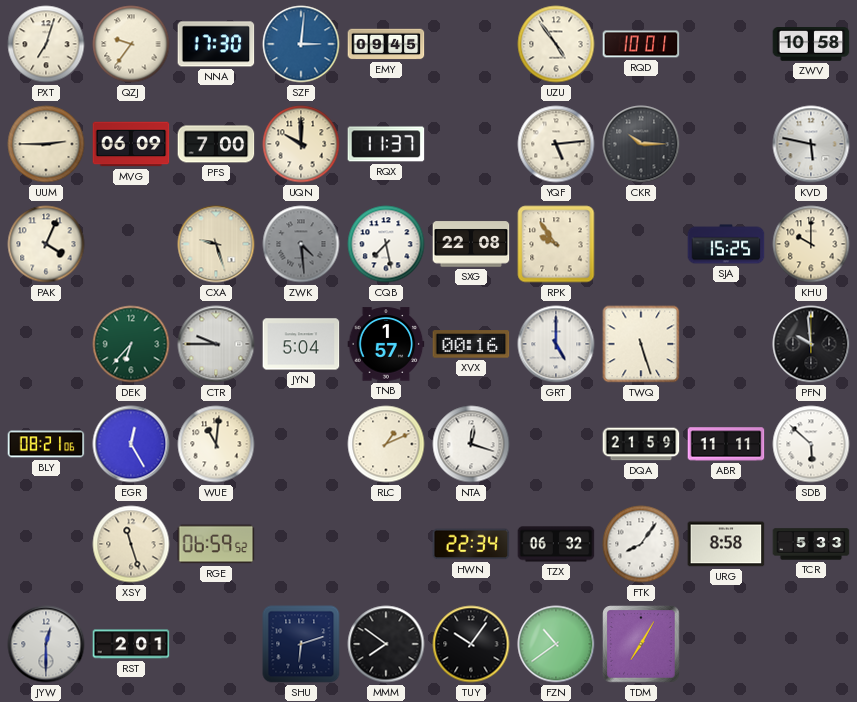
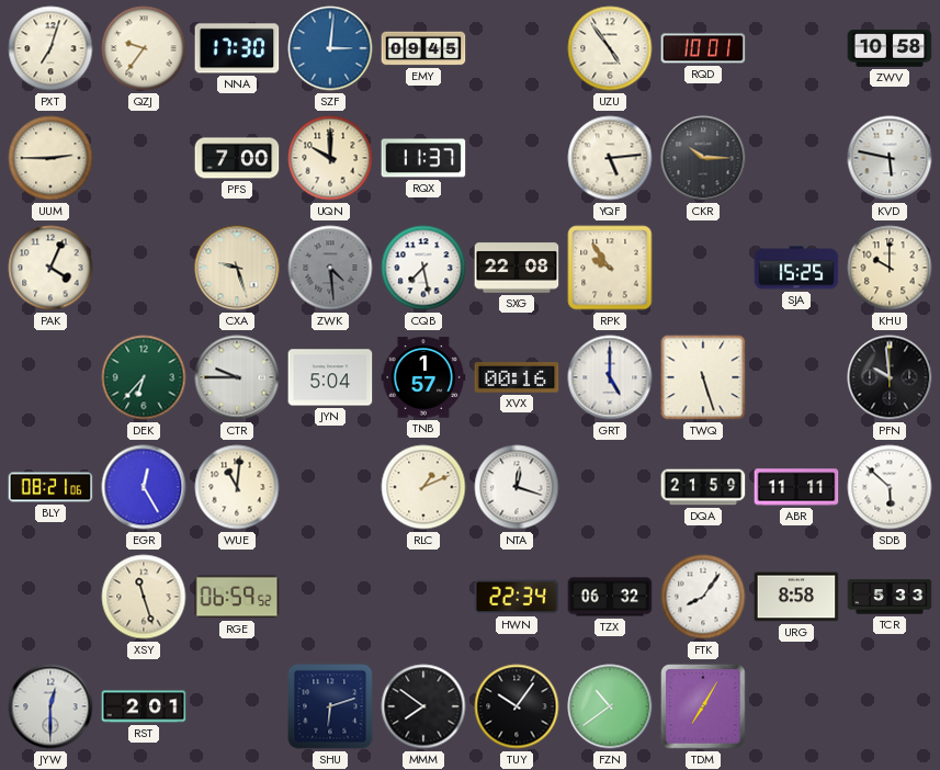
MVG: 06:09 -> none
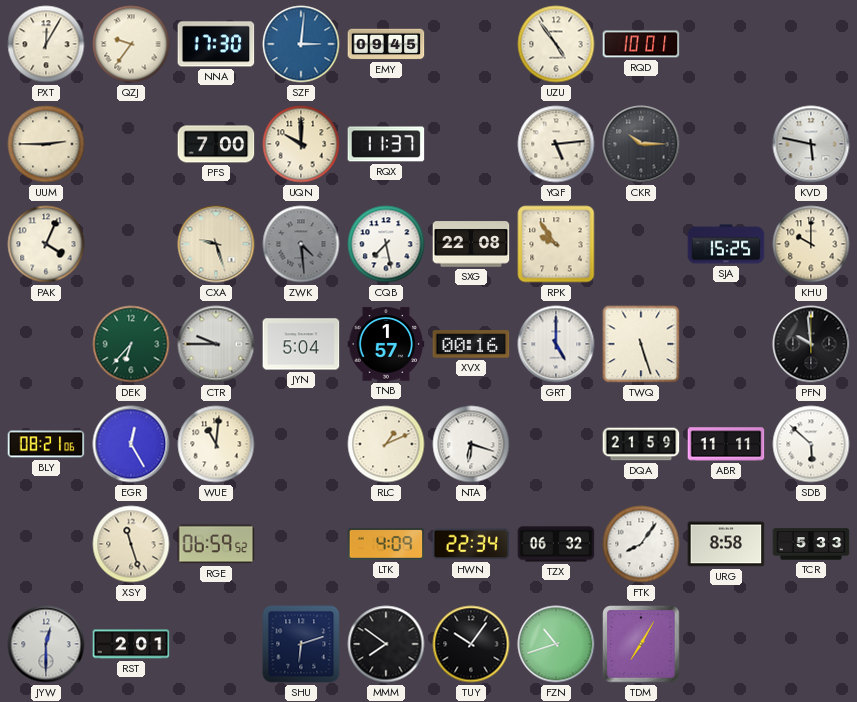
PXT: 7:03 -> 12:05
ZWV: 10:58 -> none
NTA: 12:18 -> 6:18
LTK: none -> 4:09
FZN: 10:39 -> 10:42
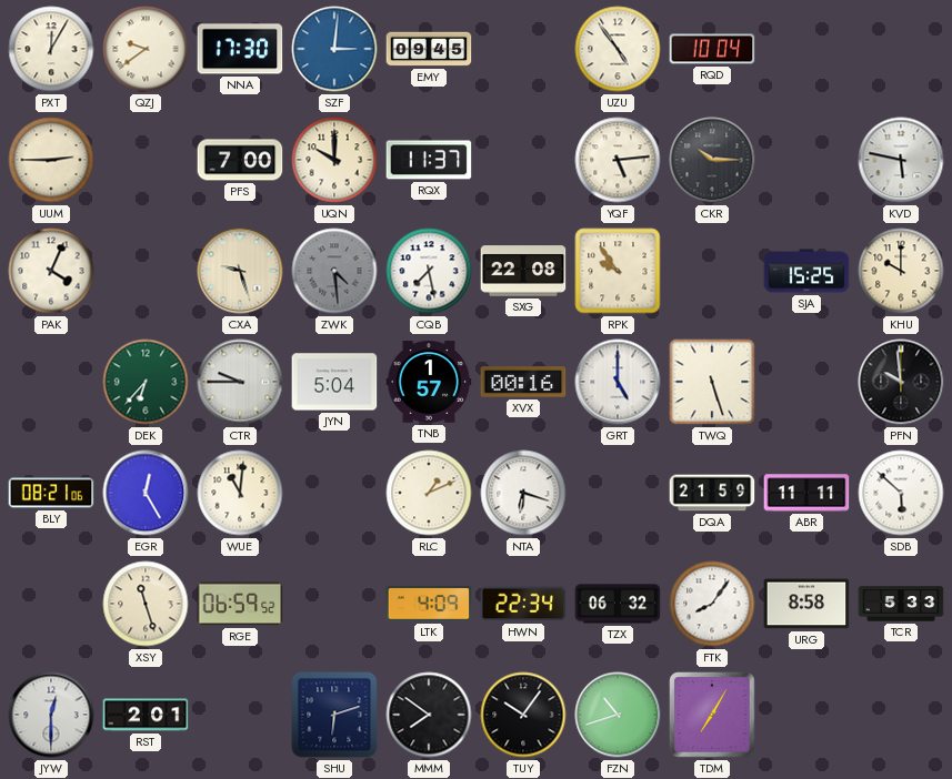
QZJ: 9:36 -> 9:39
RQD: 10:01 -> 10:04
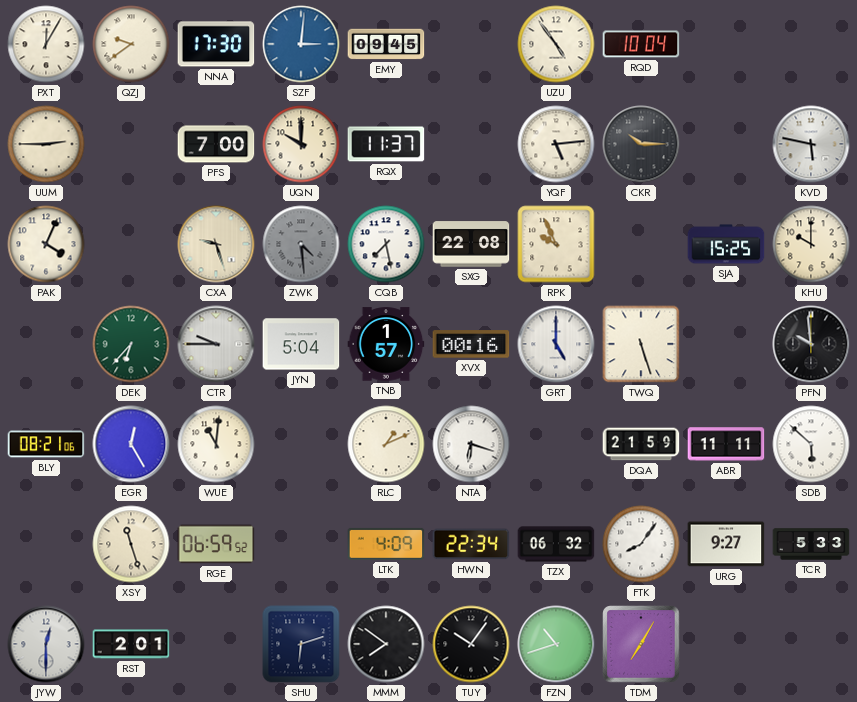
RPK: 9:54 -> 9:56
URG: 8:58 -> 9:27
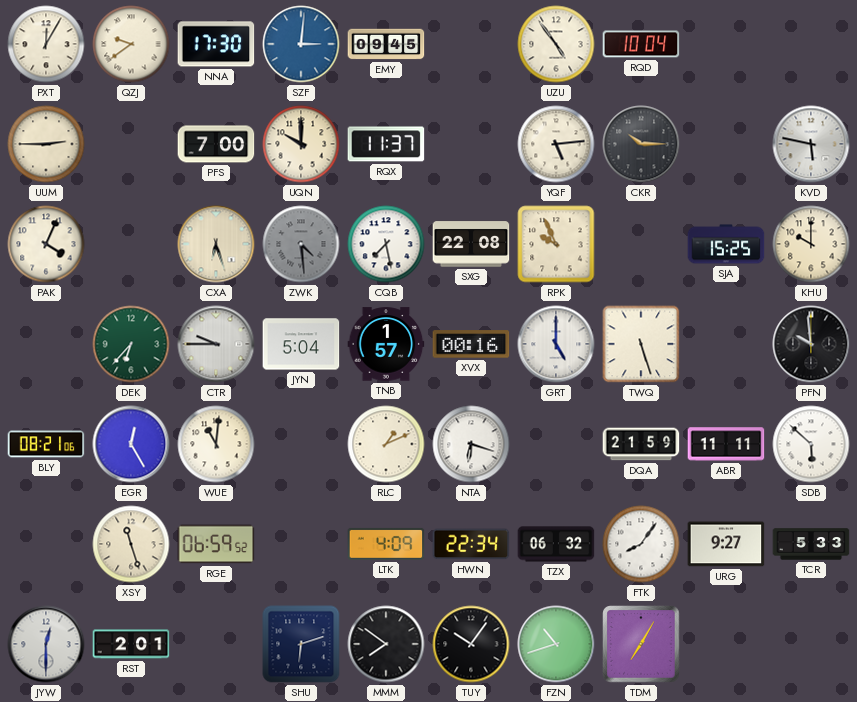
CXA: 9:27 -> 6:27
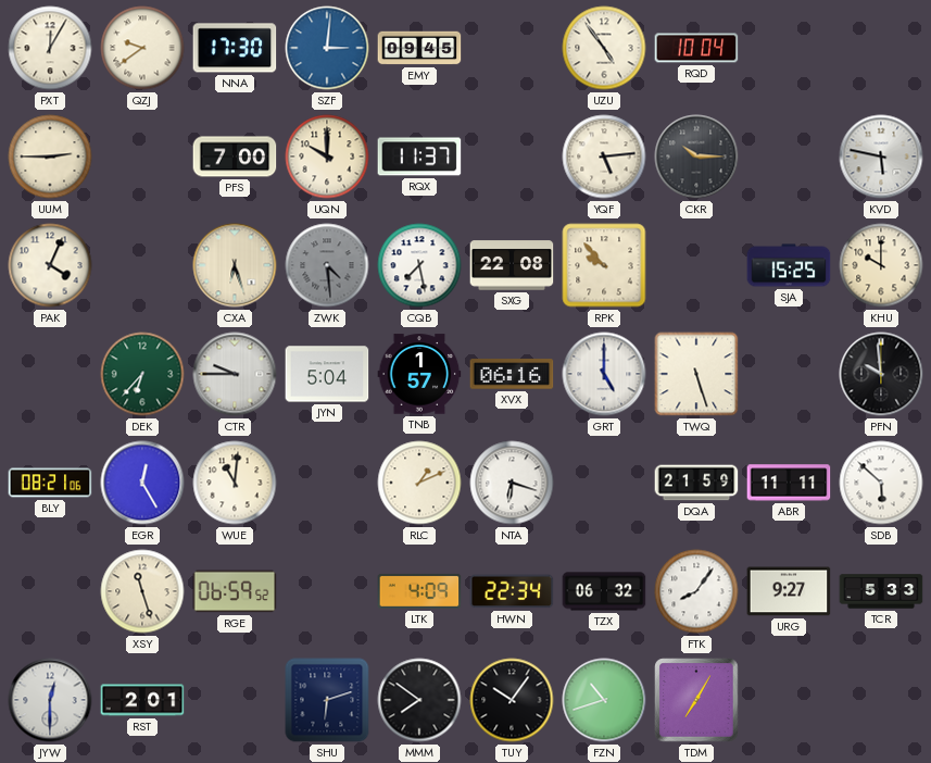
RPK: 9:56 -> 9:53
XVX: 00:16 -> 06:16
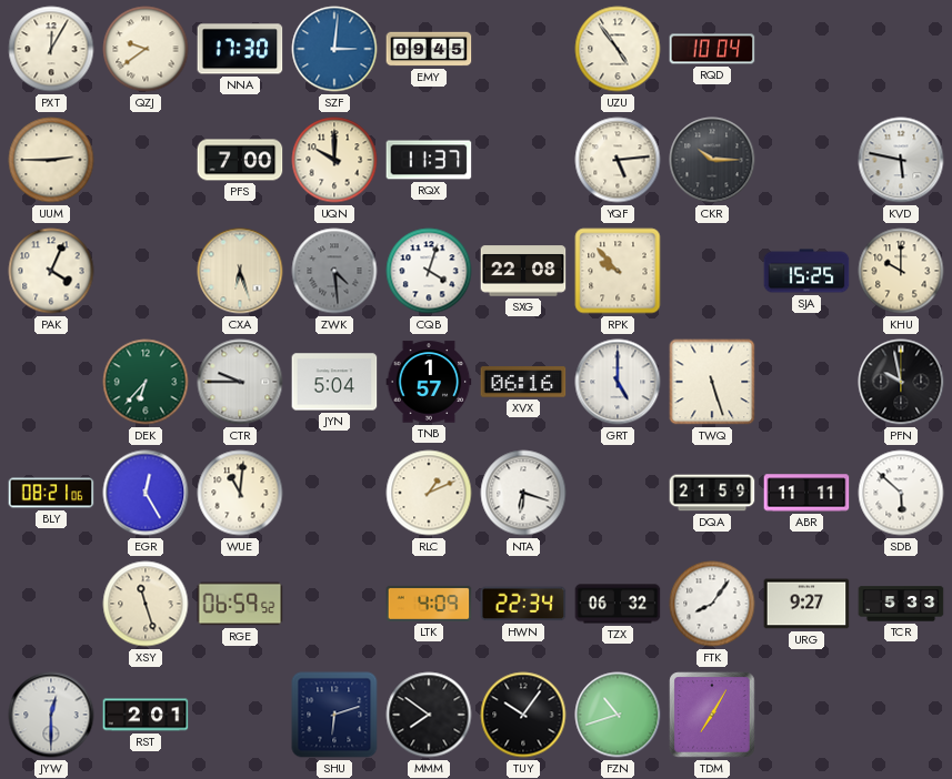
CQB: 7:28 -> 4:03
PFN: 9:59 -> 9:58
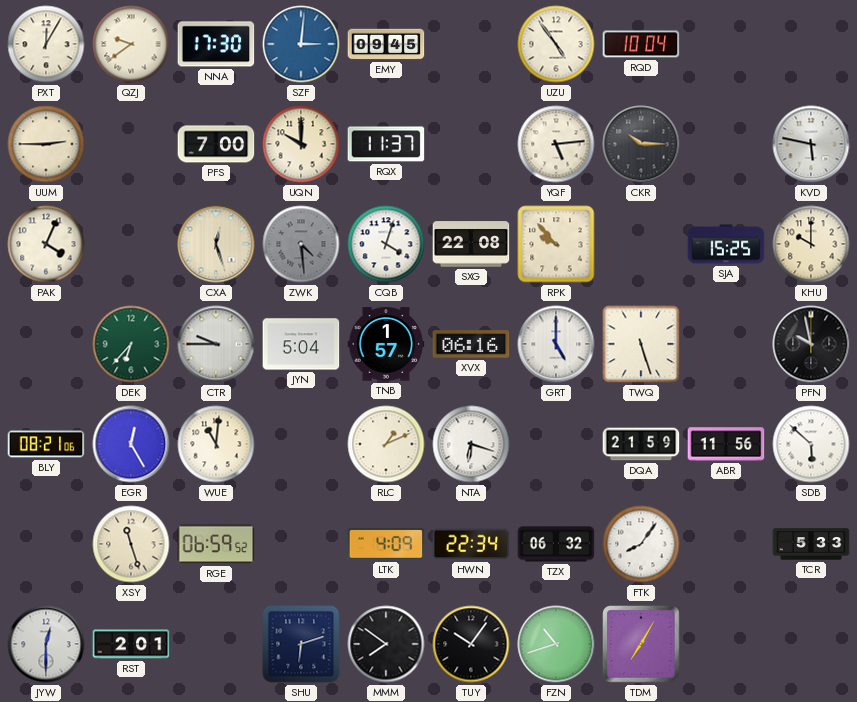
CXA: 6:27 -> 12:27
ABR: 11:11 -> 11:56
URG: 9:27 -> none
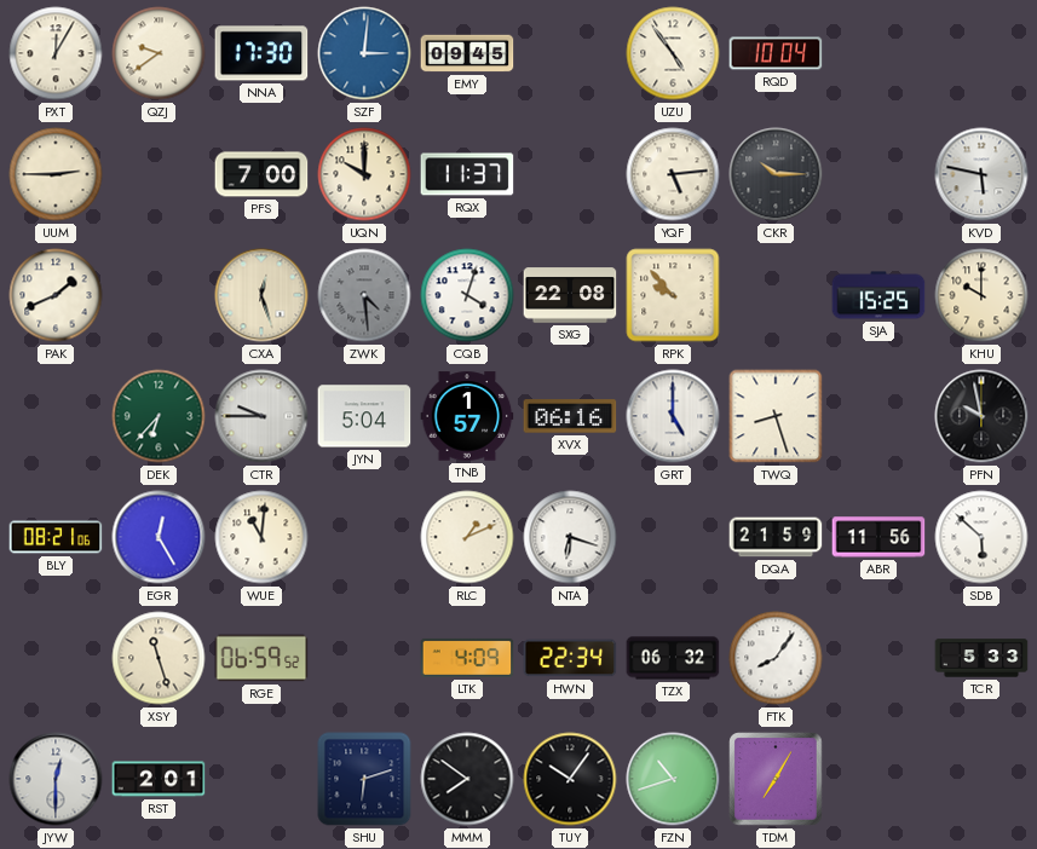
PAK: 4:04 -> 1:41
TWQ: 5:27 -> 8:27
